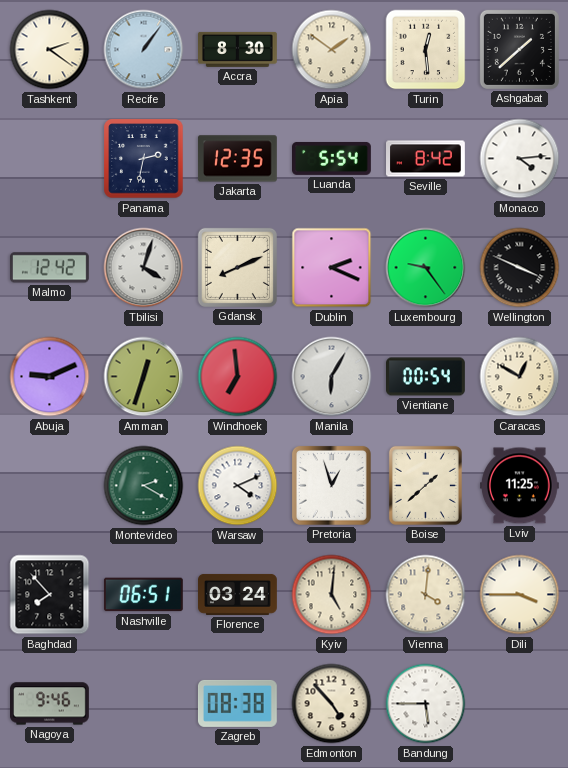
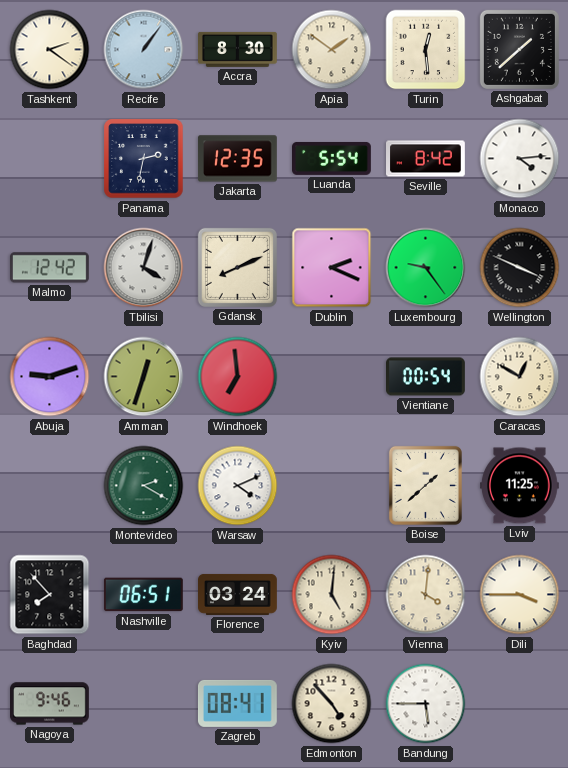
Abuja: 9:11 -> 9:12
Manila: 6:05 -> none
Pretoria: 12:57 -> none
Zagreb: 08:38 -> 08:41
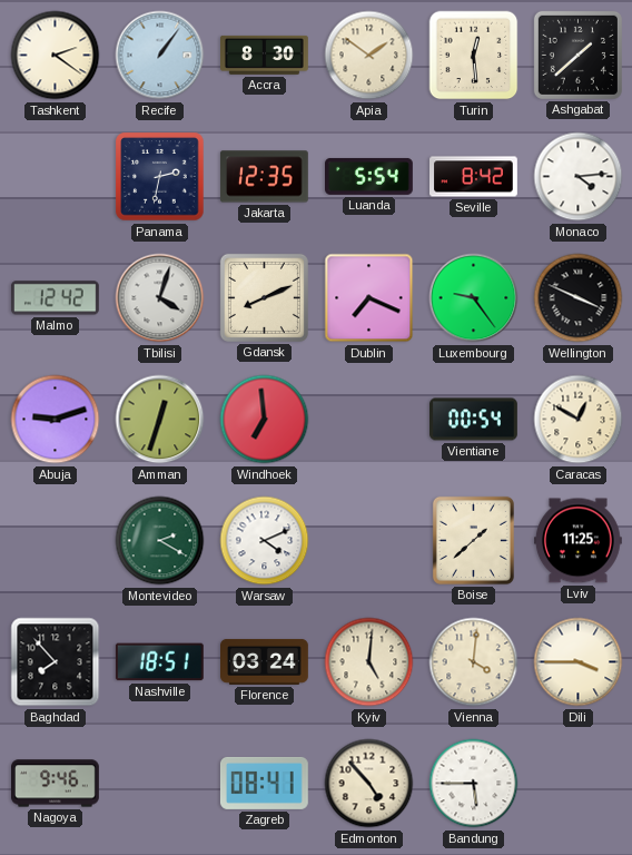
Dublin: 2:19 -> 7:19
Nashville: 06:51 -> 18:51
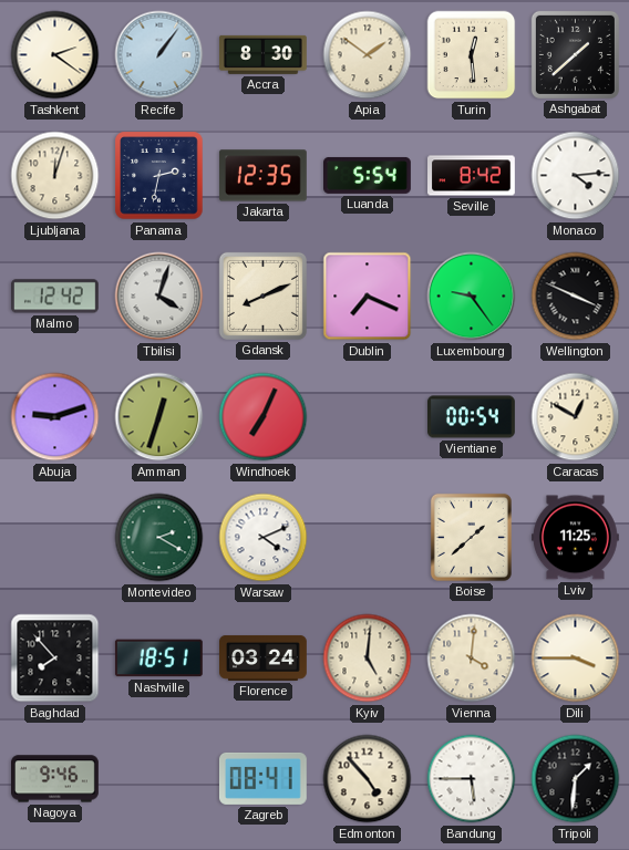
Ljubljana: none -> 12:03
Windhoek: 6:59 -> 7:04
Tripoli: none -> 1:31
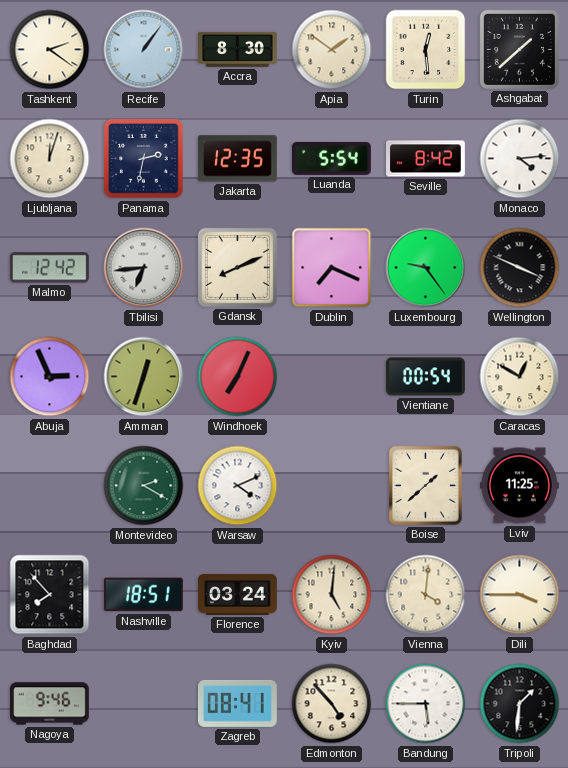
Tbilisi: 4:03 -> 6:44
Abuja: 9:12 -> 2:56
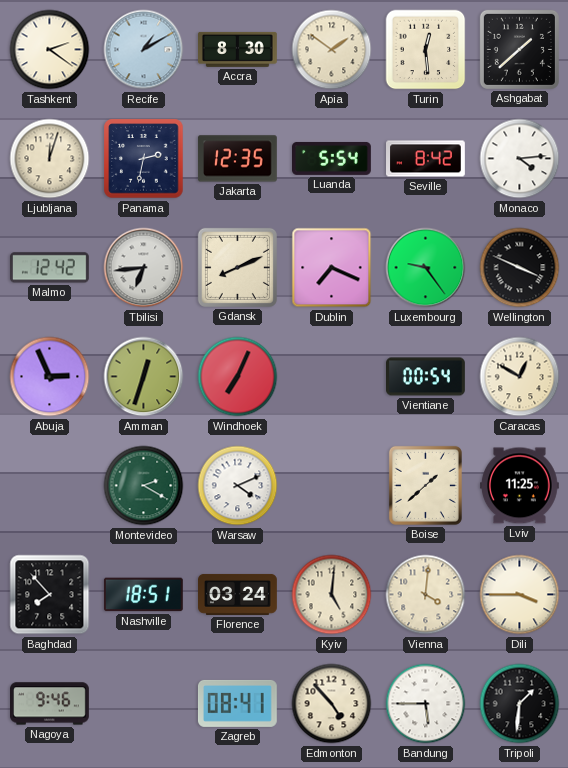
Recife: 1:06 -> 1:10
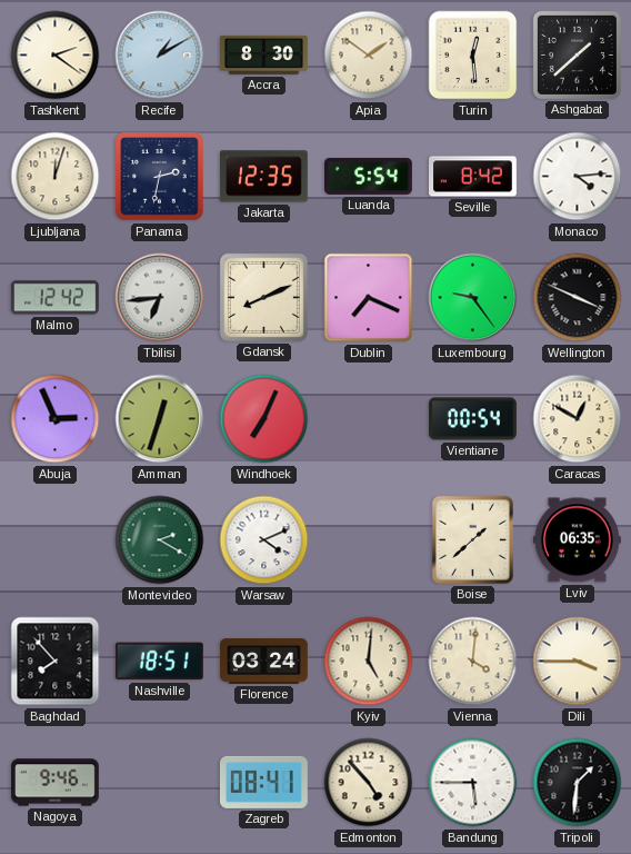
Lviv: 11:25 -> 06:35
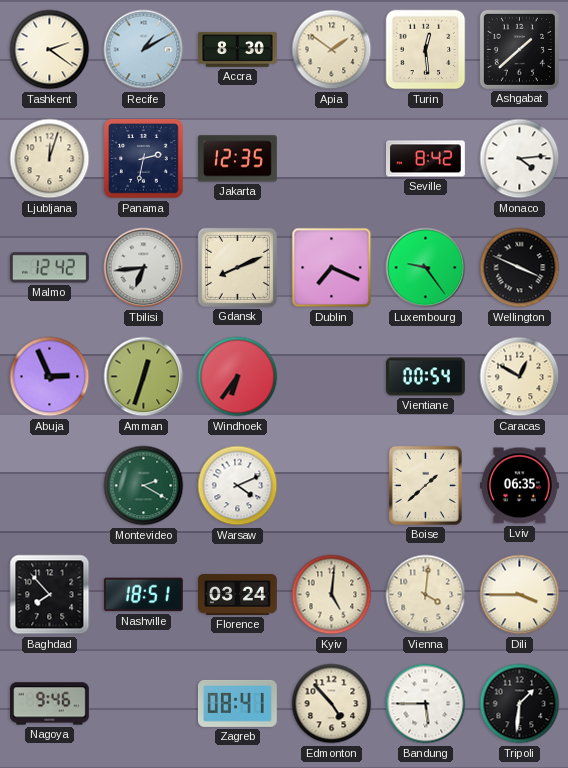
Luanda: 5:54 -> none
Windhoek: 7:04 -> 6:36
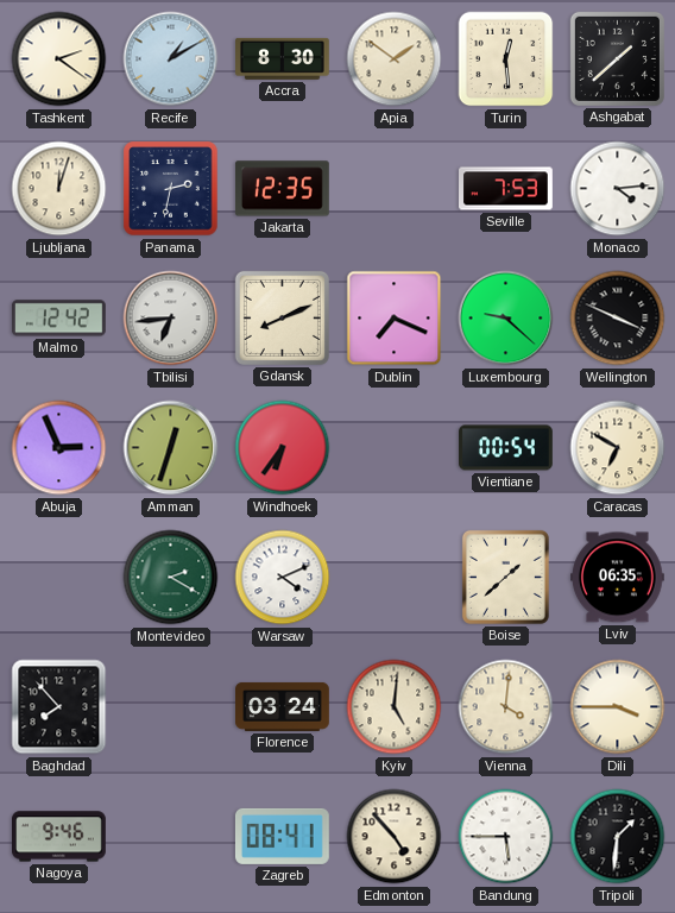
Seville: 8:42 -> 7:53
Luxembourg: 9:24 -> 9:22
Caracas: 12:50 -> 6:50
Nashville: 18:51 -> none
